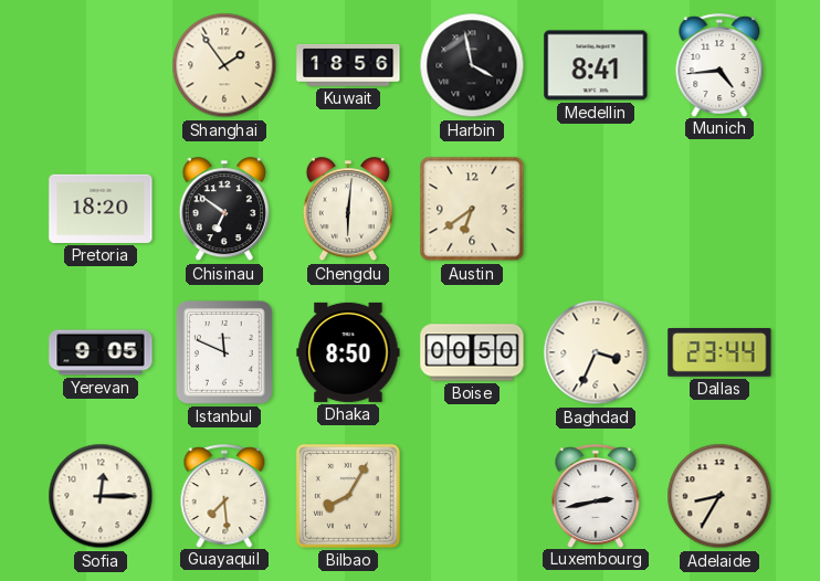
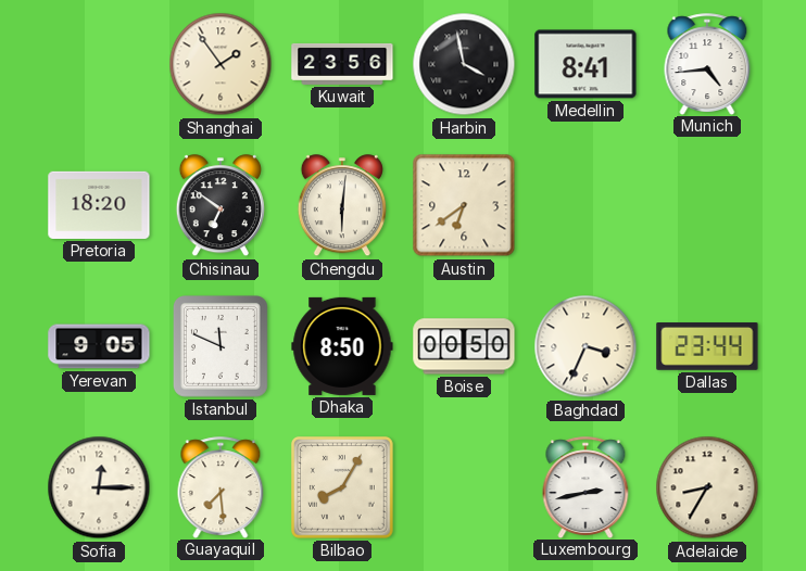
Kuwait: 18:56 -> 23:56
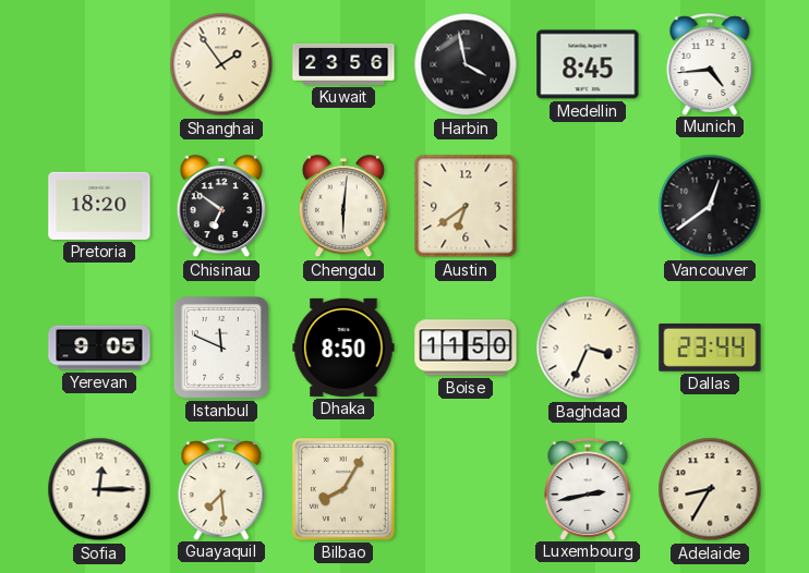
Medellin: 8:41 -> 8:45
Vancouver: none -> 12:39
Boise: 00:50 -> 11:50
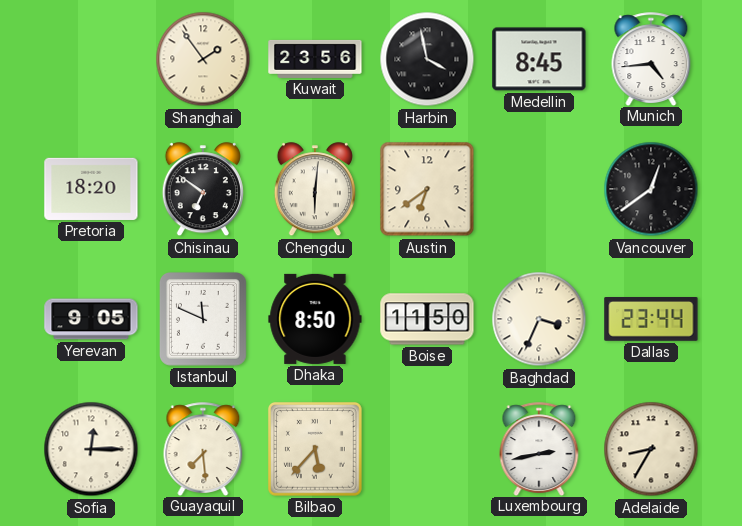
Bilbao: 8:05 -> 5:37
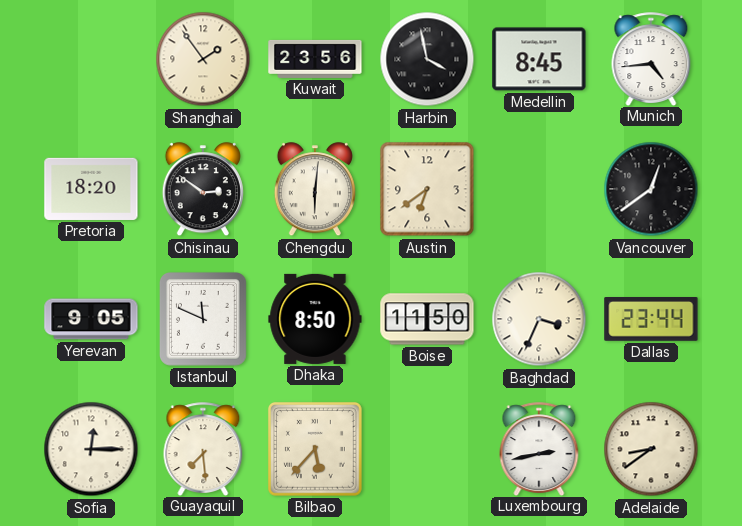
Chisinau: 6:51 -> 2:51
Adelaide: 8:35 -> 8:39
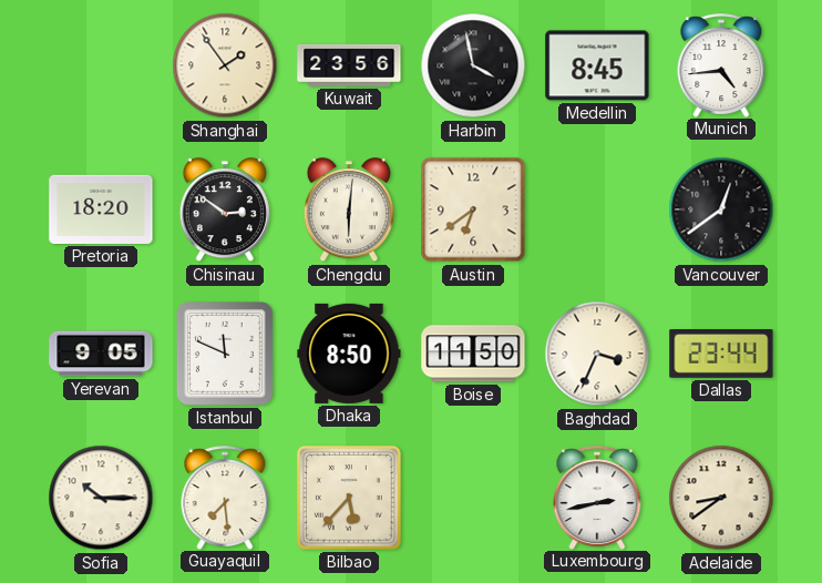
Sofia: 12:15 -> 10:15
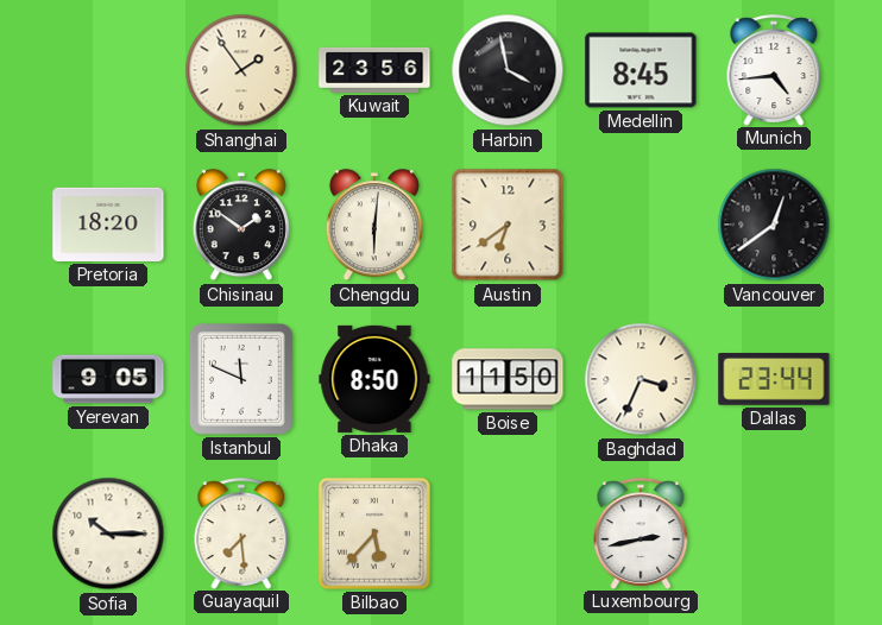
Chisinau: 2:51 -> 1:51
Adelaide: 8:39 -> none
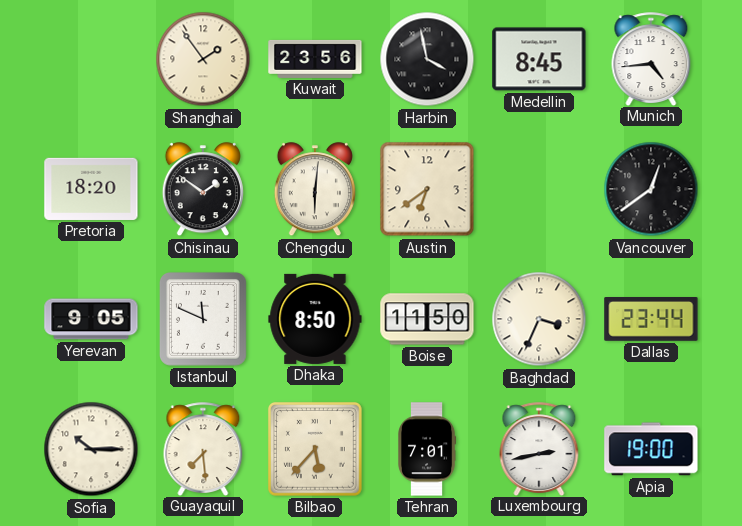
Tehran: none -> 7:01
Apia: none -> 19:00
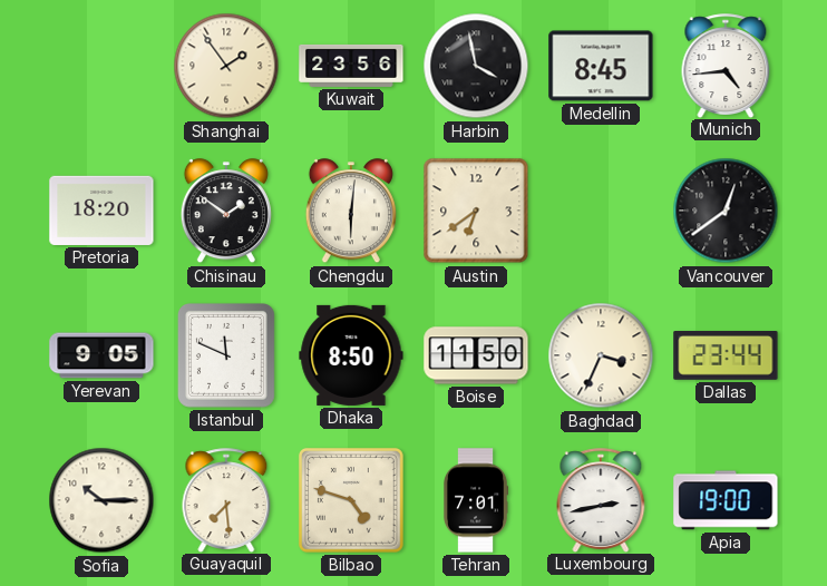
Bilbao: 5:37 -> 4:48
